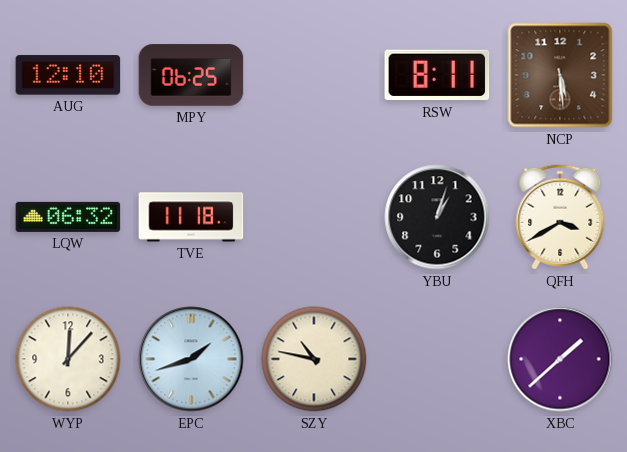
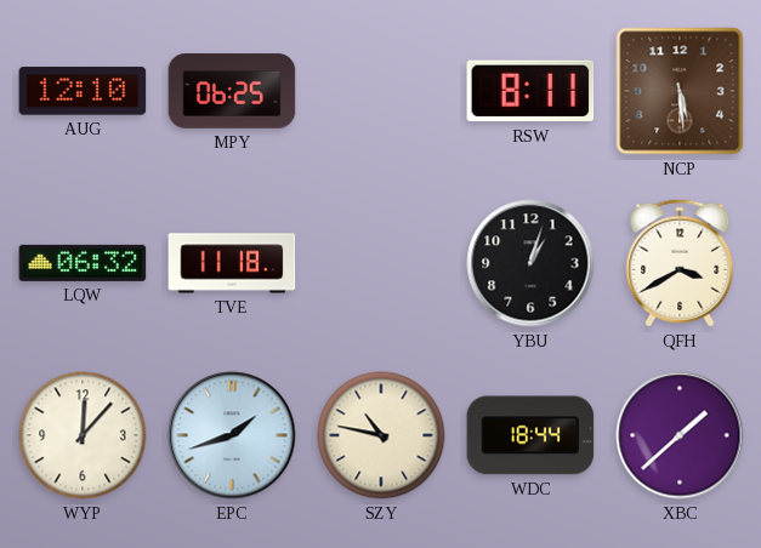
WDC: none -> 18:44
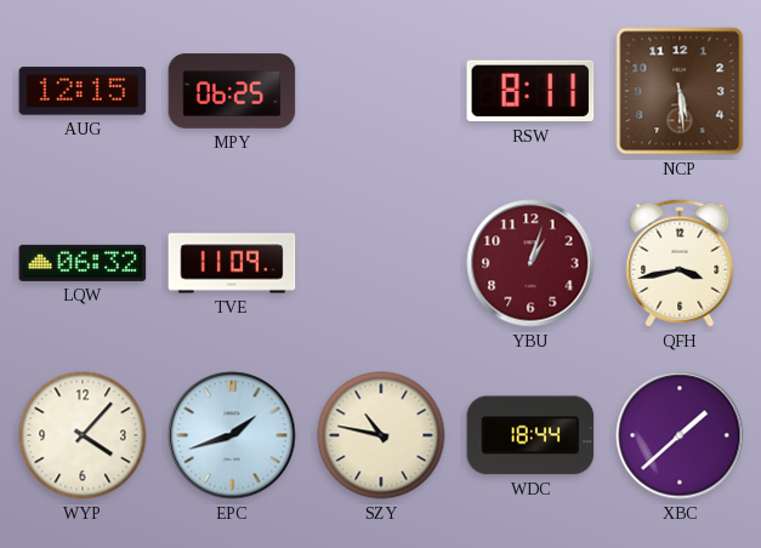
AUG: 12:10 -> 12:15
TVE: 11:18 -> 11:09
YBU dial: black -> burgundy
QFH: 3:40 -> 3:43
WYP: 12:07 -> 4:07
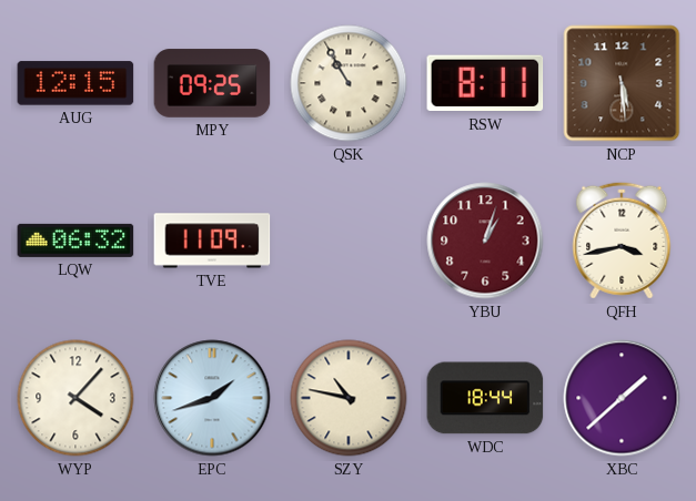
MPY: 06:25 -> 09:25
QSK: none -> 10:55
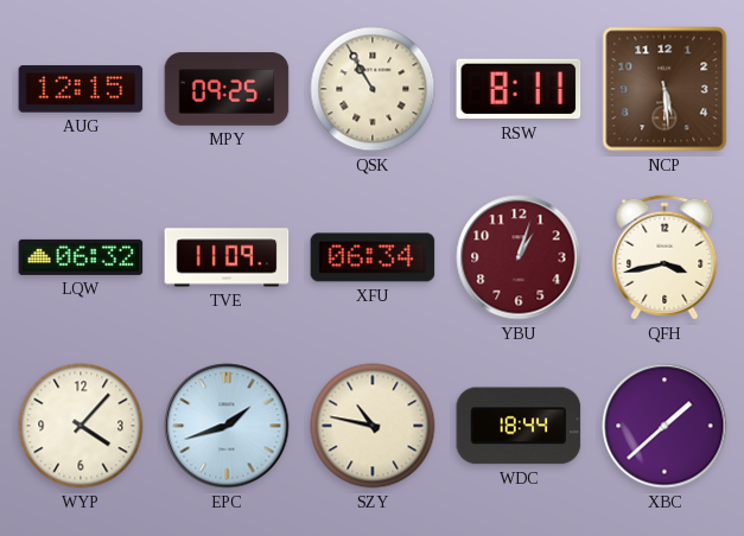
XFU: none -> 06:34
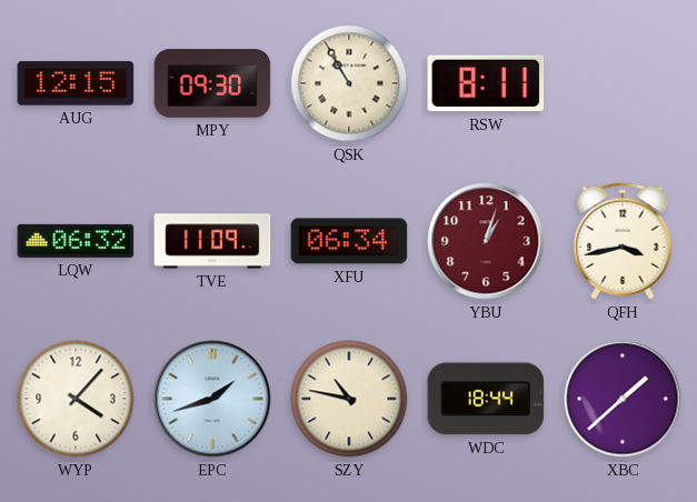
MPY: 09:25 -> 09:30
NCP: 5:29 -> none
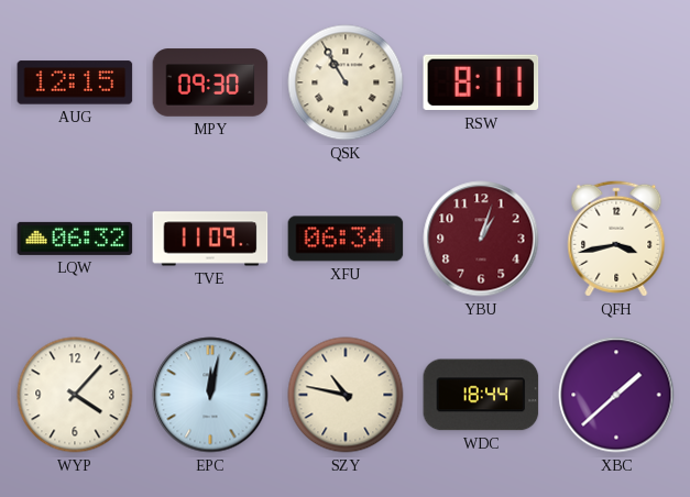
EPC: 1:42 -> 12:02
